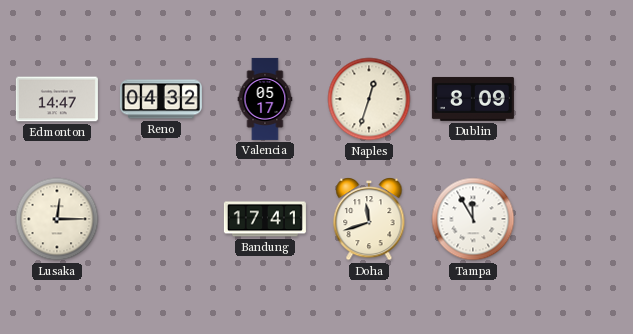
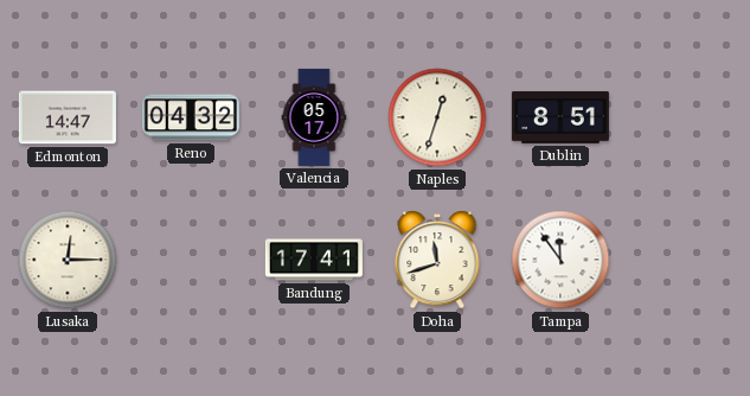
Dublin: 8:09 -> 8:51
Tampa: 11:55 -> 11:54
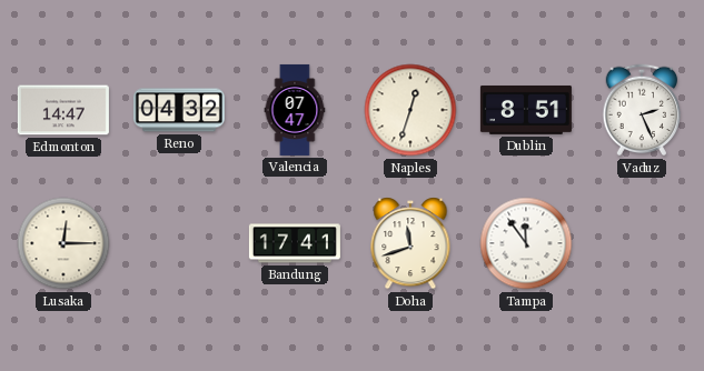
Valencia: 05:17 -> 07:47
Vaduz: none -> 2:26
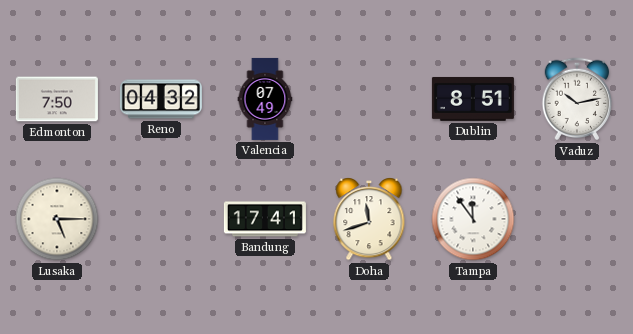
Edmonton: 14:47 -> 7:50
Valencia: 07:47 -> 07:49
Naples: 12:33 -> none
Vaduz: 2:26 -> 10:13
Lusaka: 12:15 -> 5:15
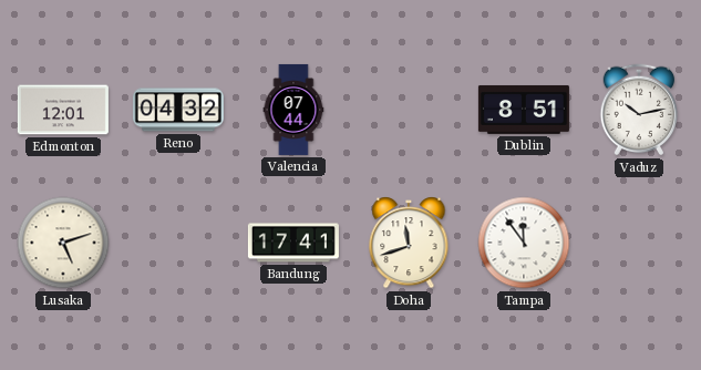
Edmonton: 7:50 -> 12:01
Valencia: 07:49 -> 07:44
Lusaka: 5:15 -> 5:12
